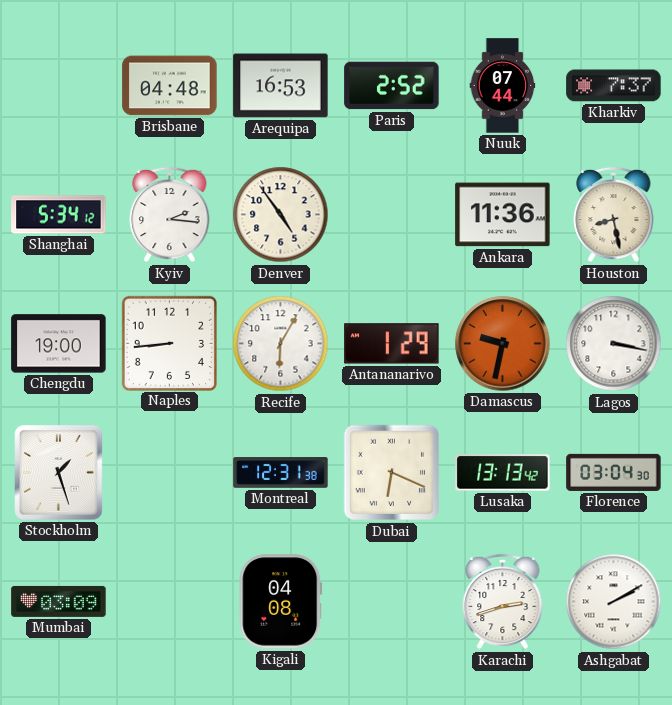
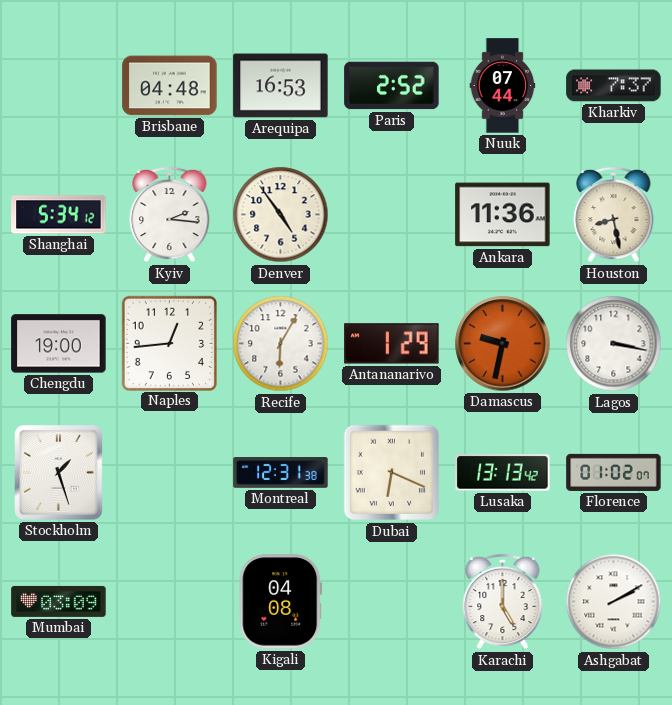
Naples: 8:44 -> 12:44
Florence: 03:04 -> 01:02
Karachi: 2:42 -> 5:00
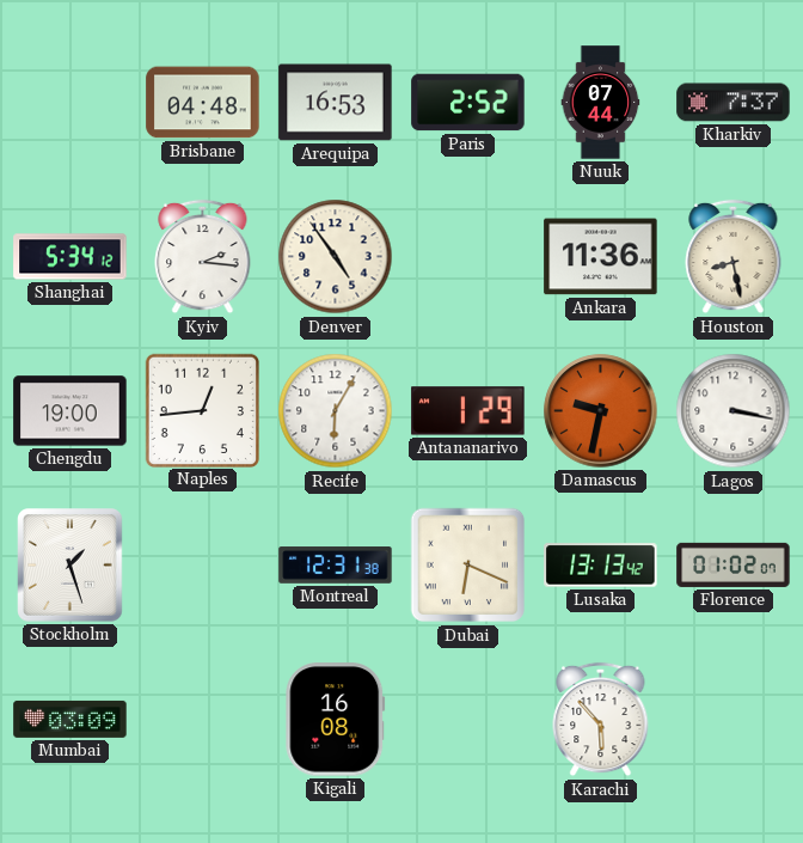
Kigali: 04:08 -> 16:08
Karachi: 5:00 -> 5:53
Ashgabat: 2:10 -> none
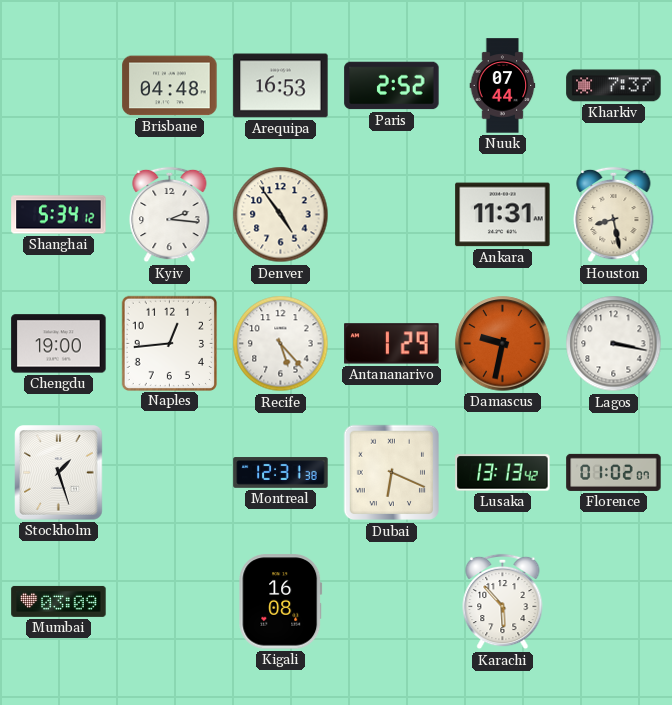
Ankara: 11:36 -> 11:31
Recife: 6:05 -> 5:23
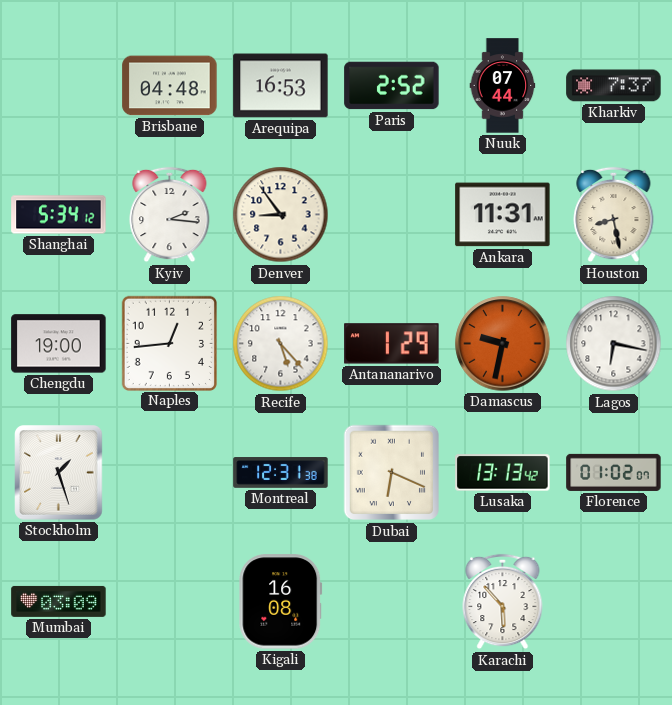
Denver: 4:54 -> 8:54
Lagos: 3:17 -> 6:17
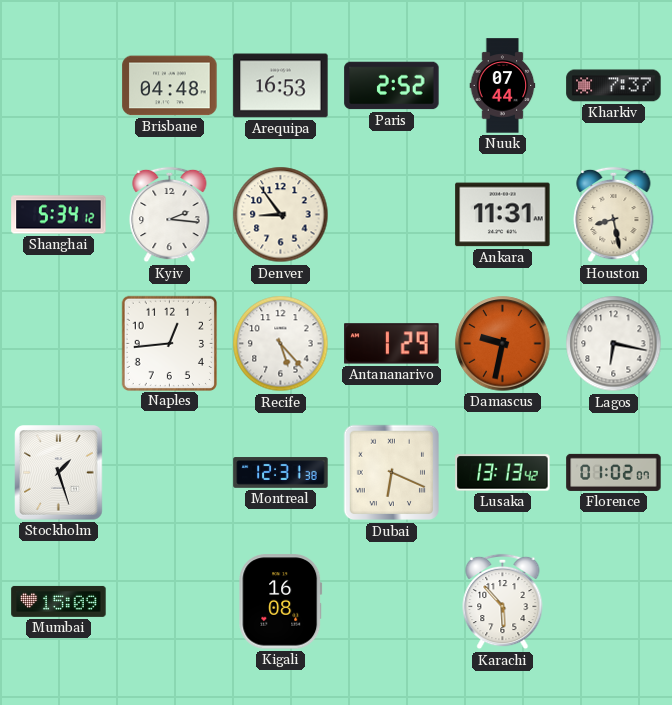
Chengdu: 19:00 -> none
Mumbai: 03:09 -> 15:09
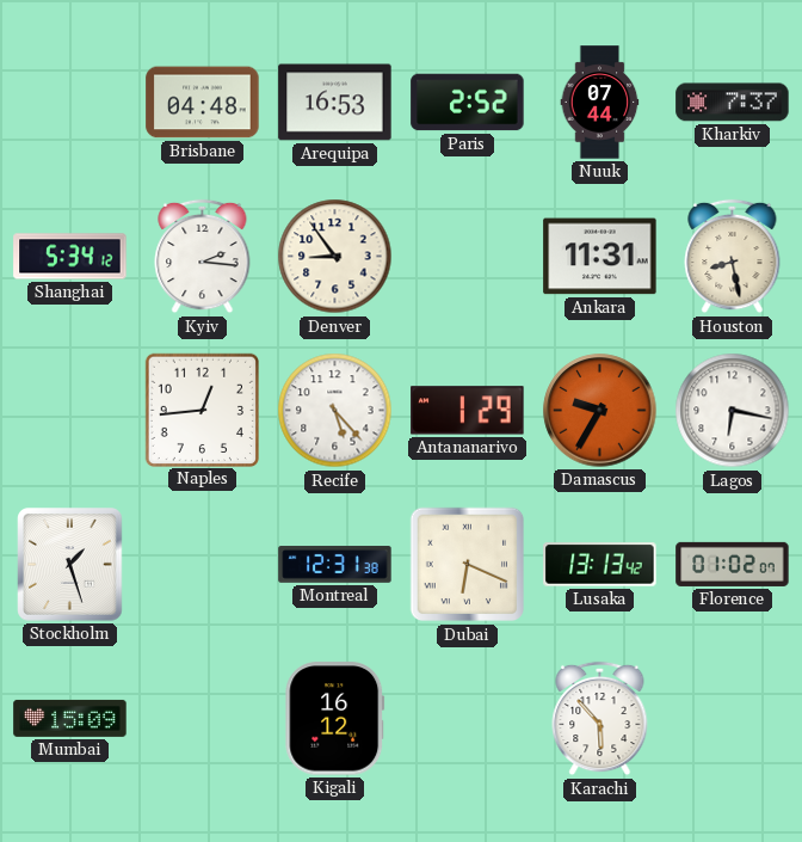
Damascus: 9:32 -> 9:35
Kigali: 16:08 -> 16:12
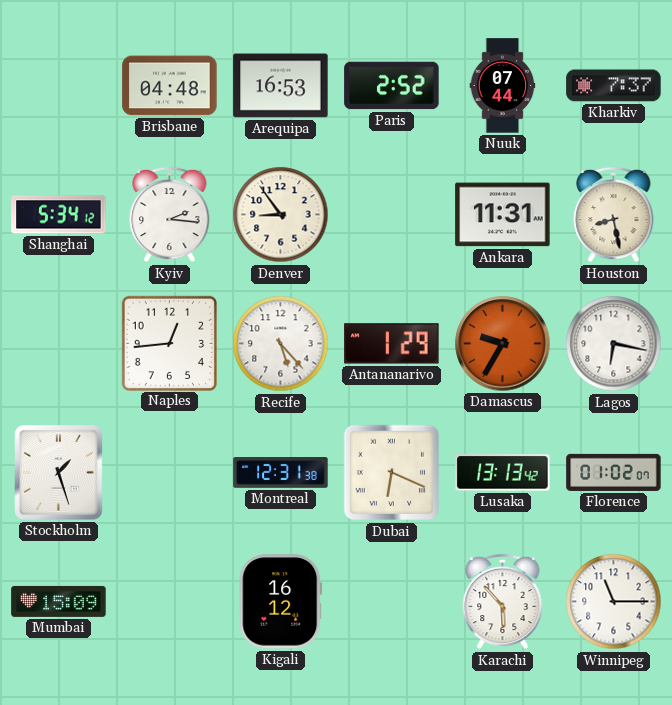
Winnipeg: none -> 11:15
